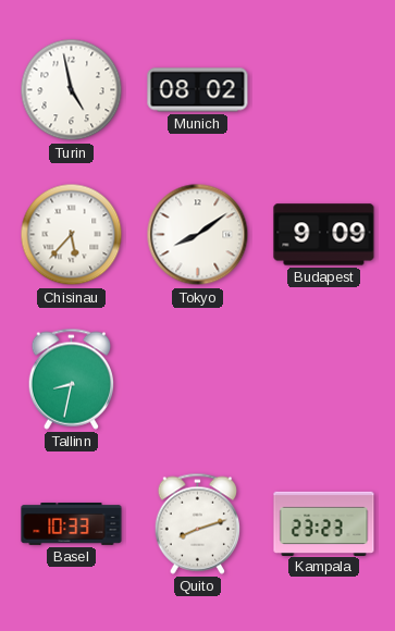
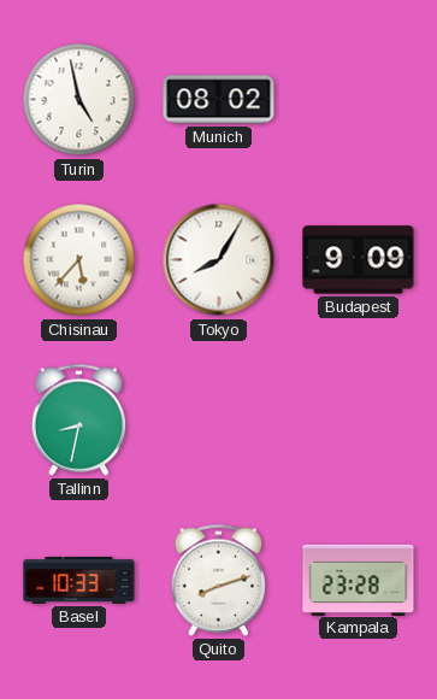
Tokyo: 8:09 -> 8:05
Kampala: 23:23 -> 23:28
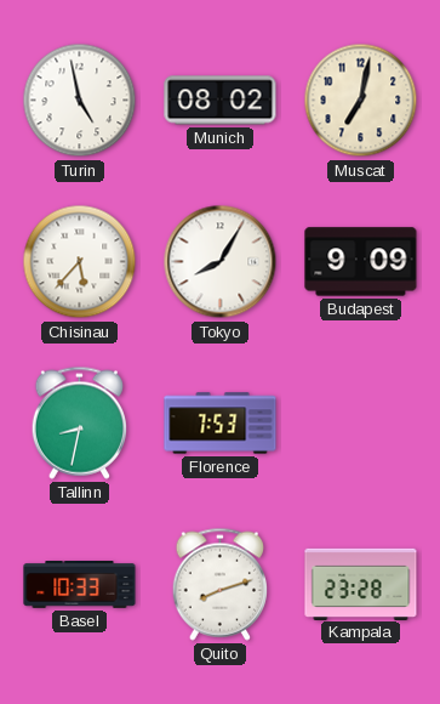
Muscat: none -> 7:02
Florence: none -> 7:53
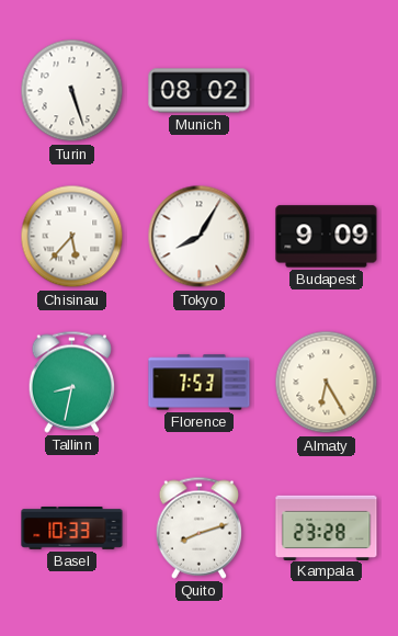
Turin: 4:58 -> 5:27
Muscat: 7:02 -> none
Almaty: none -> 6:25
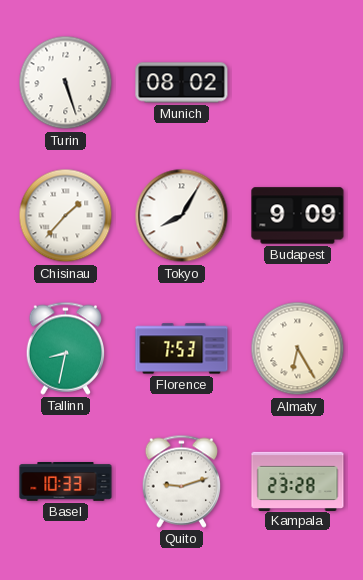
Chisinau: 5:37 -> 1:37
Quito: 8:12 -> 9:12
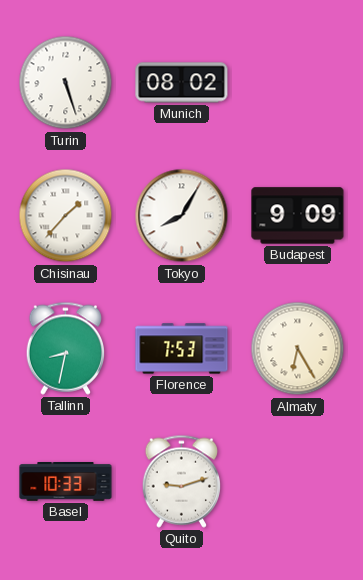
Kampala: 23:28 -> none
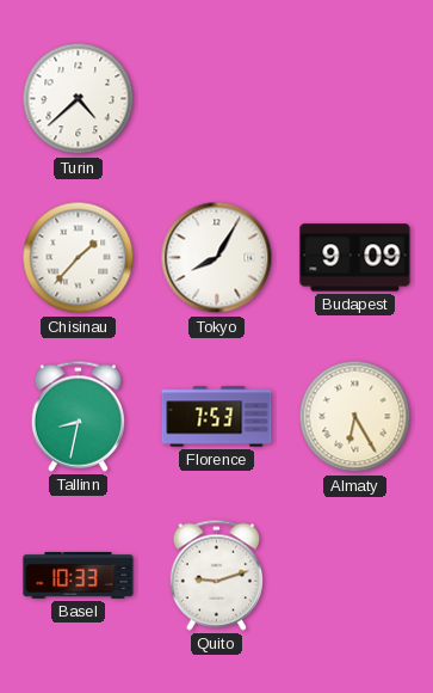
Turin: 5:27 -> 4:38
Munich: 08:02 -> none
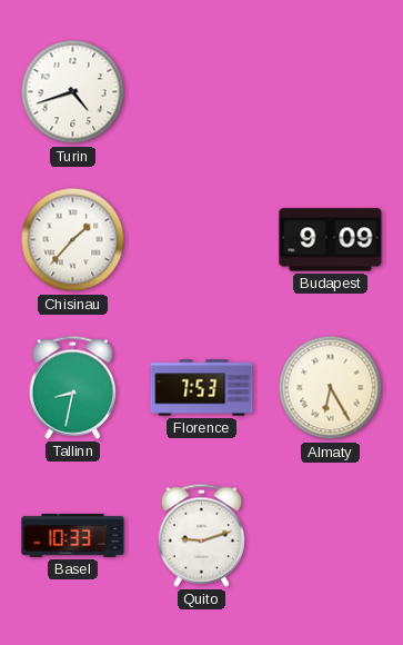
Turin: 4:38 -> 4:42
Tokyo: 8:05 -> none
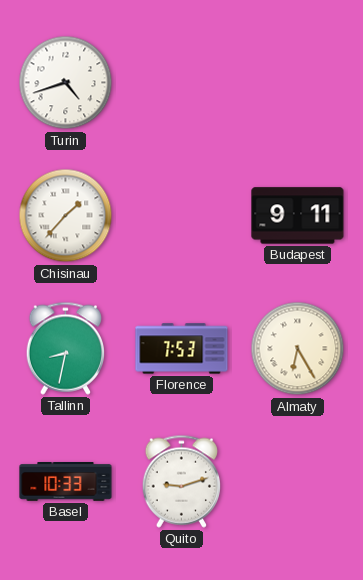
Budapest: 9:09 -> 9:11
